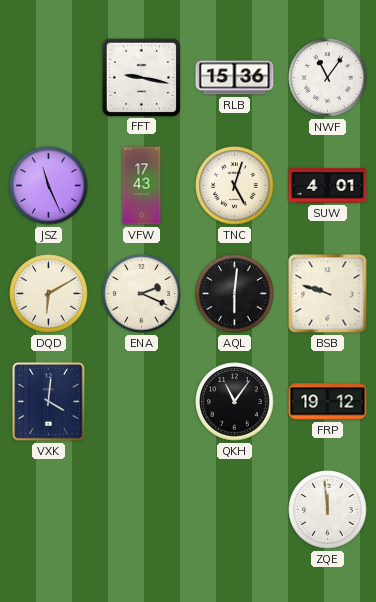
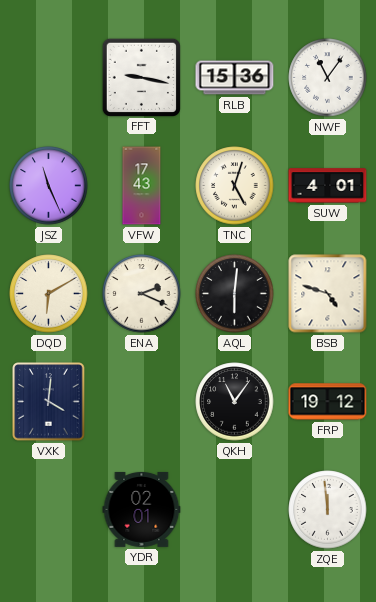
BSB: 9:48 -> 4:48
YDR: none -> 02:01
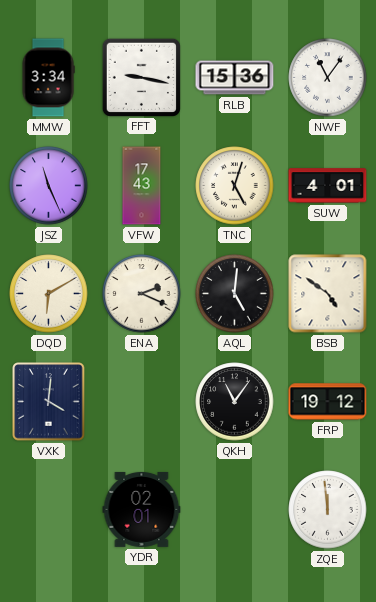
MMW: none -> 3:34
AQL: 6:01 -> 5:01
BSB: 4:48 -> 4:51
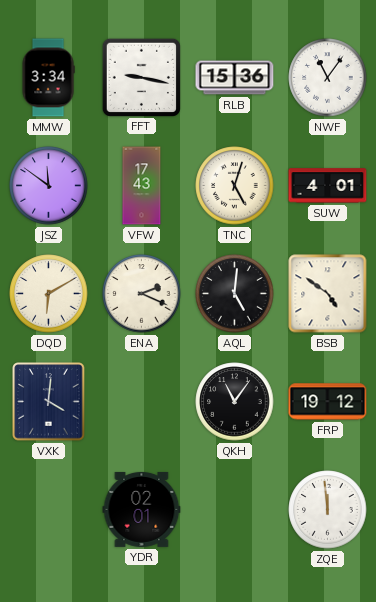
JSZ: 11:26 -> 11:51
